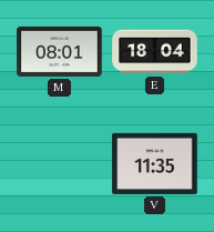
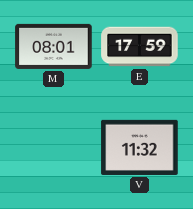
E: 18:04 -> 17:59
V: 11:35 -> 11:32
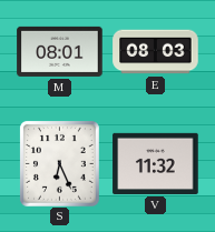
E: 17:59 -> 08:03
S: none -> 6:26
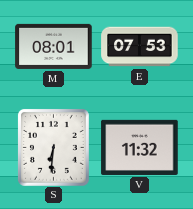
E: 08:03 -> 07:53
S: 6:26 -> 6:31
